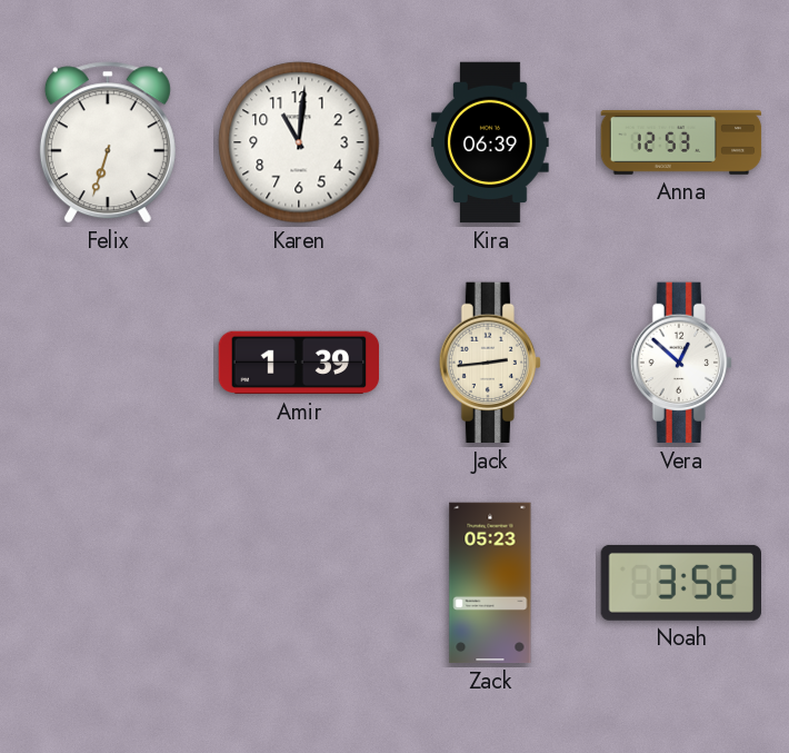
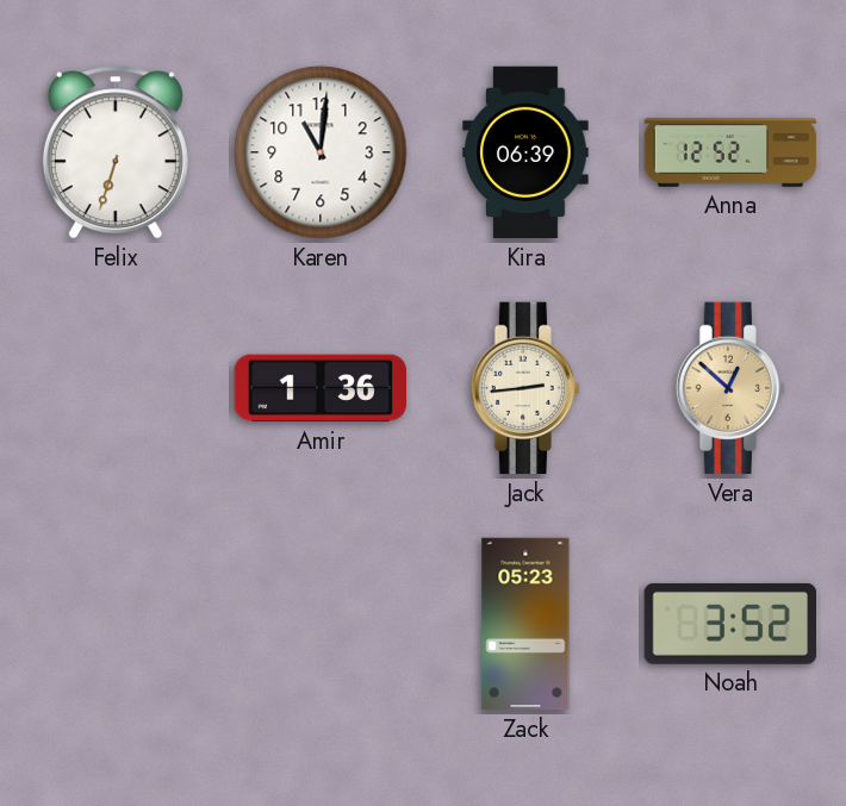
Anna: 12:53 -> 12:52
Amir: 1:39 -> 1:36
Vera dial: white -> champagne
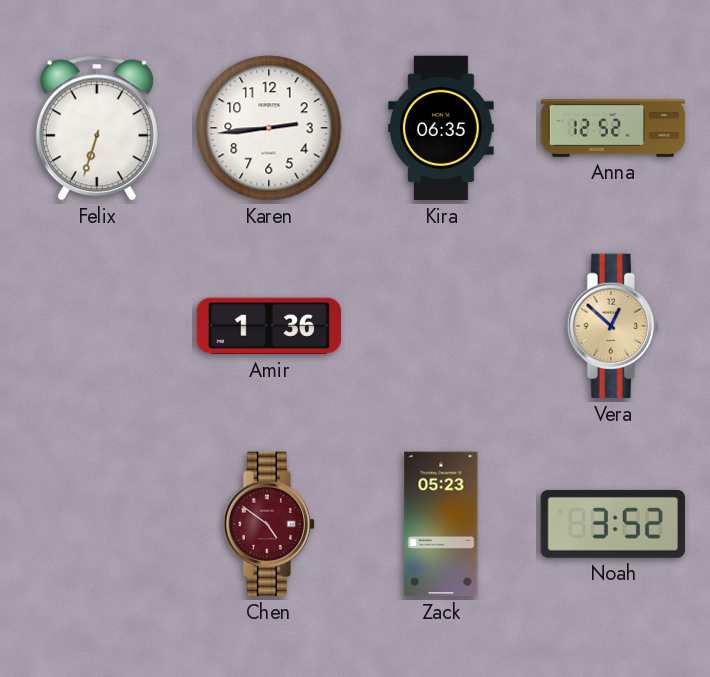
Karen: 11:01 -> 2:44
Kira: 06:39 -> 06:35
Jack: 2:44 -> none
Chen: none -> 4:51
